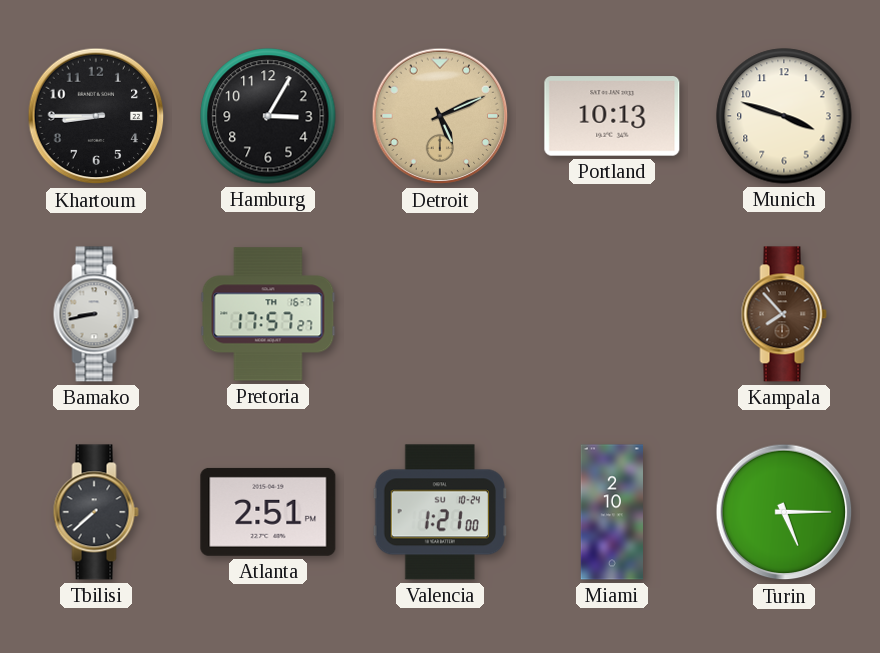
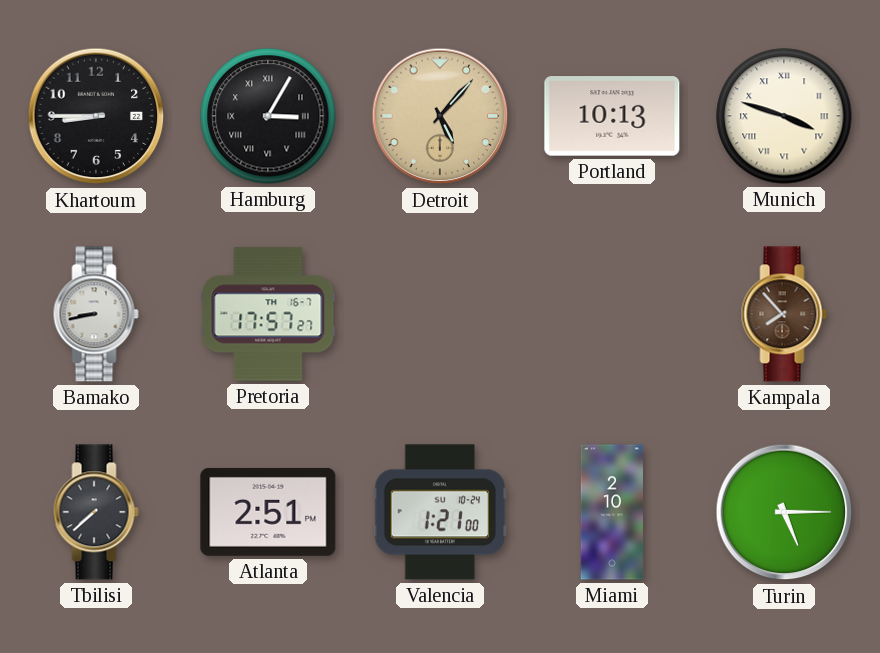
Hamburg numerals: Arabic -> Roman
Detroit: 5:11 -> 5:07
Munich numerals: Arabic -> Roman
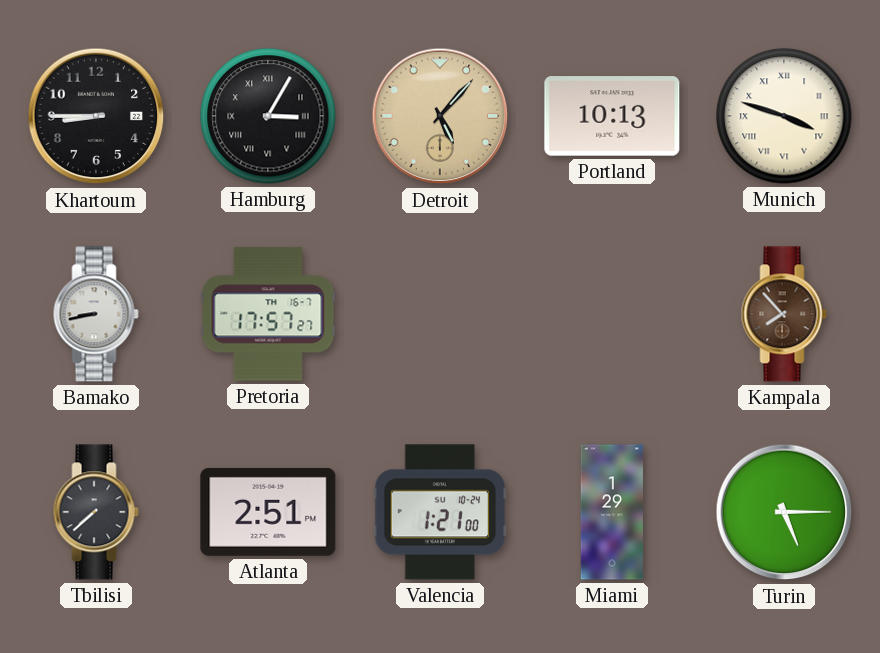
Miami: 2:10 -> 1:29
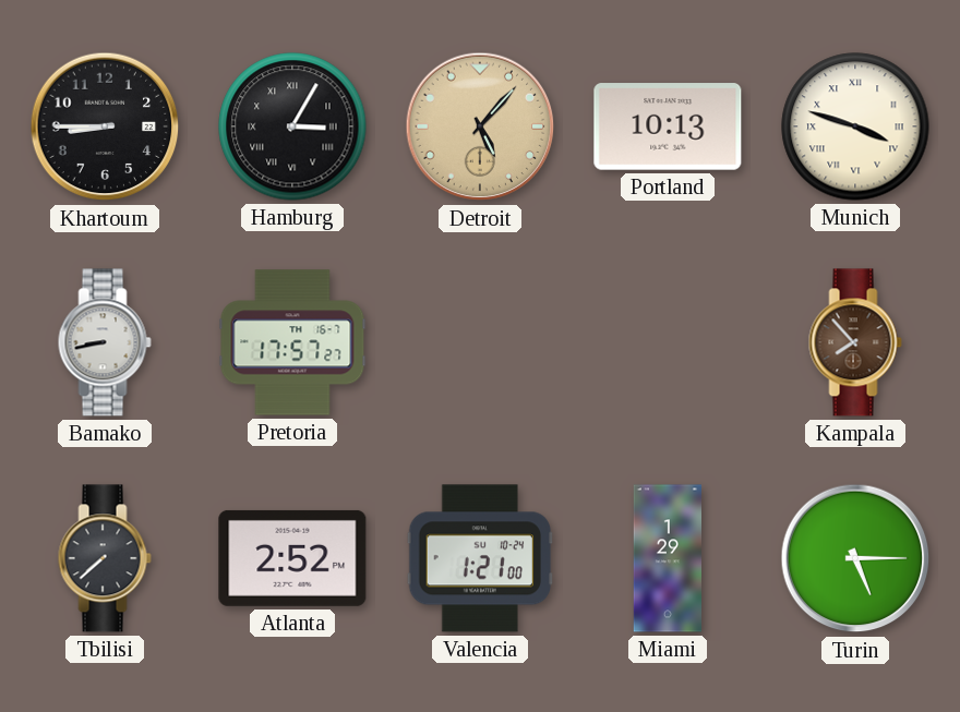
Atlanta: 2:51 -> 2:52
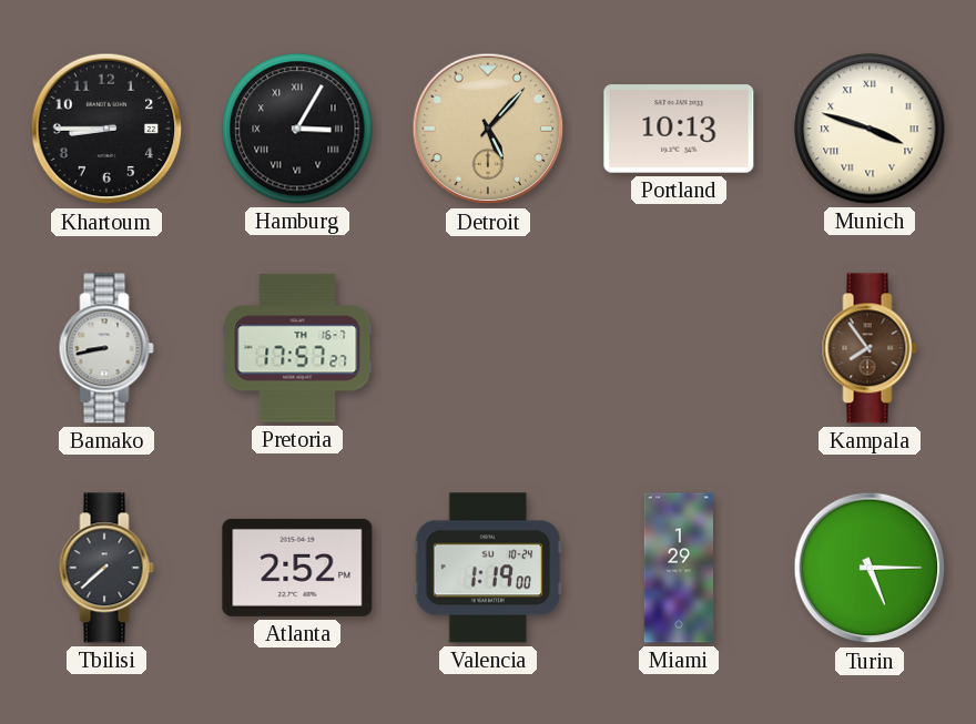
Kampala: 7:53 -> 7:54
Valencia: 1:21 -> 1:19
